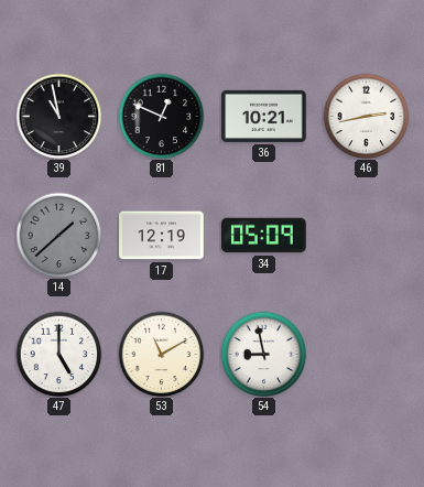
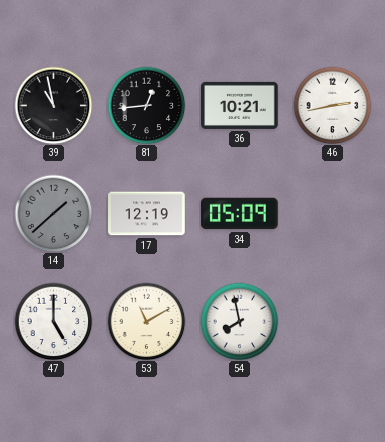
81: 12:49 -> 12:44
54: 8:58 -> 7:58
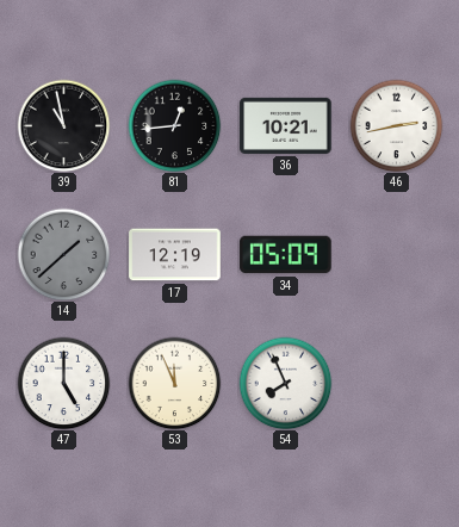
53: 11:10 -> 11:56
54: 7:58 -> 7:56
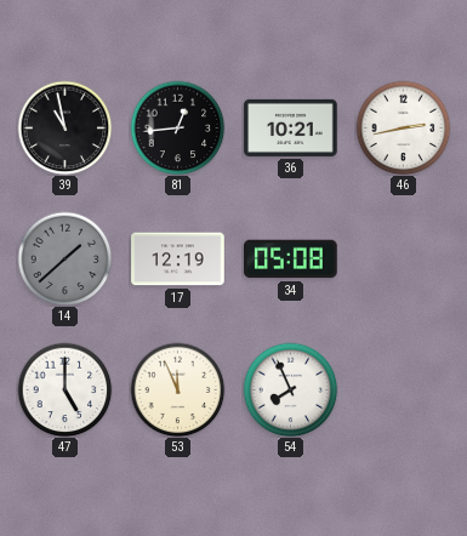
34: 05:09 -> 05:08
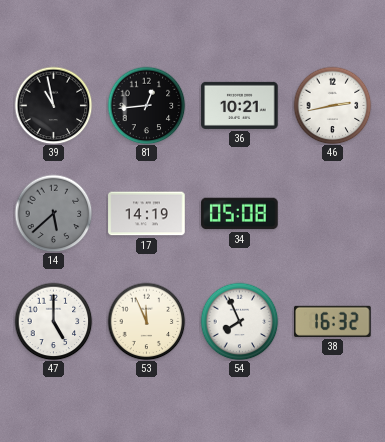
14: 1:38 -> 5:38
17: 12:19 -> 14:19
38: none -> 16:32
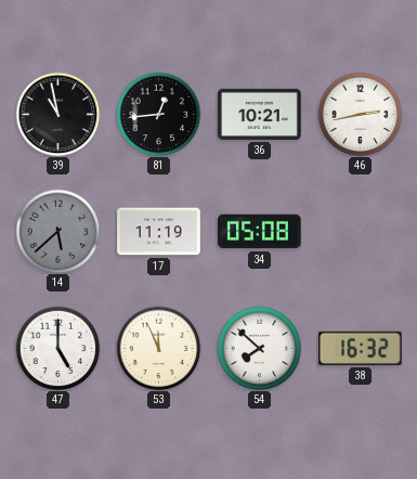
17: 14:19 -> 11:19
54: 7:56 -> 7:52
